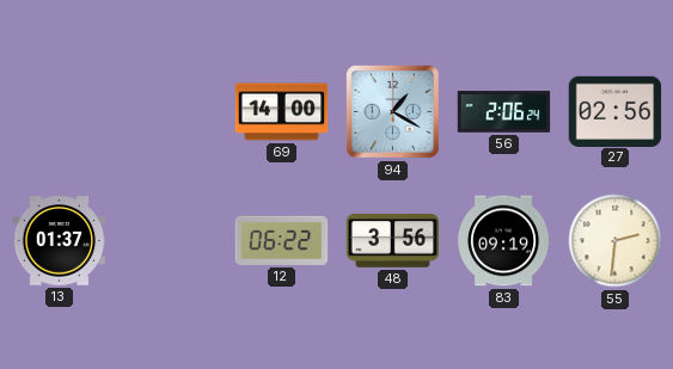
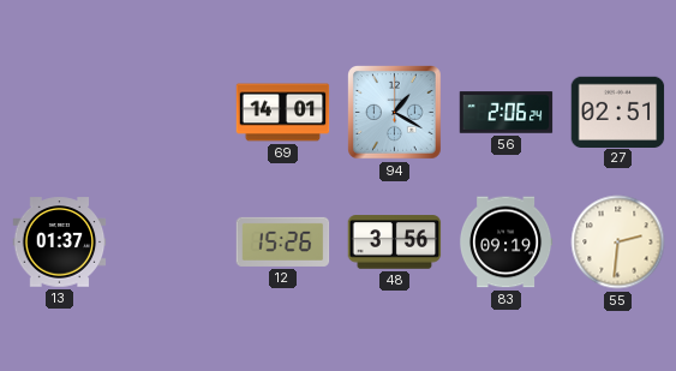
69: 14:00 -> 14:01
27: 02:56 -> 02:51
12: 06:22 -> 15:26
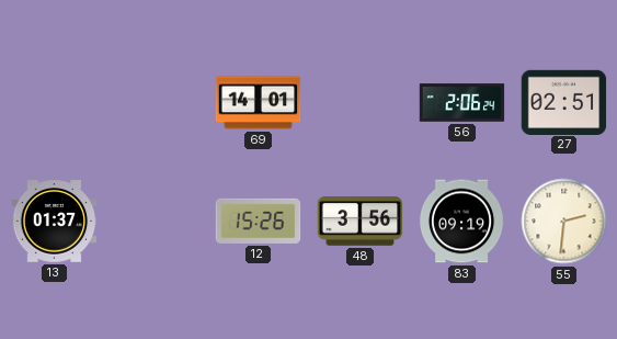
94: 1:20 -> none
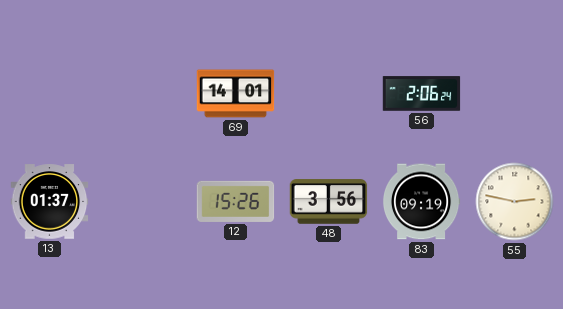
27: 02:51 -> none
55: 2:31 -> 2:47
